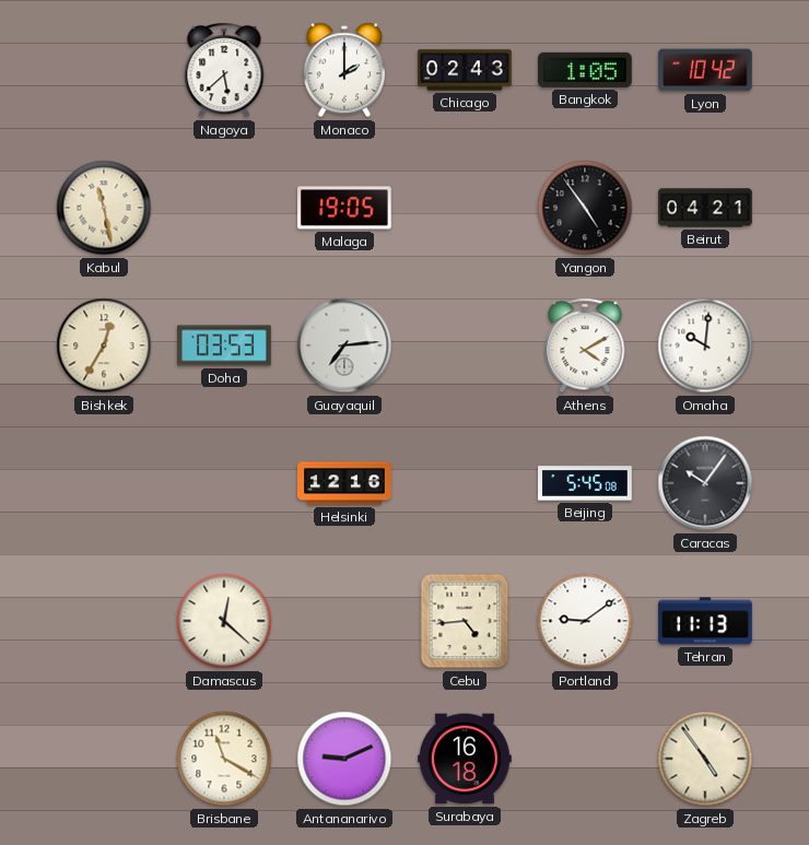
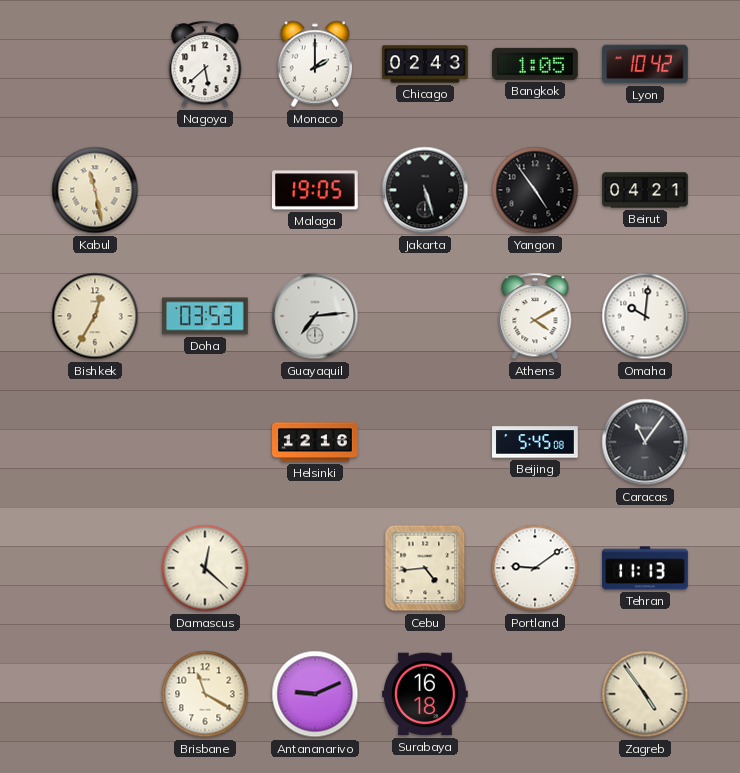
Jakarta: none -> 5:27
Caracas: 10:06 -> 11:06
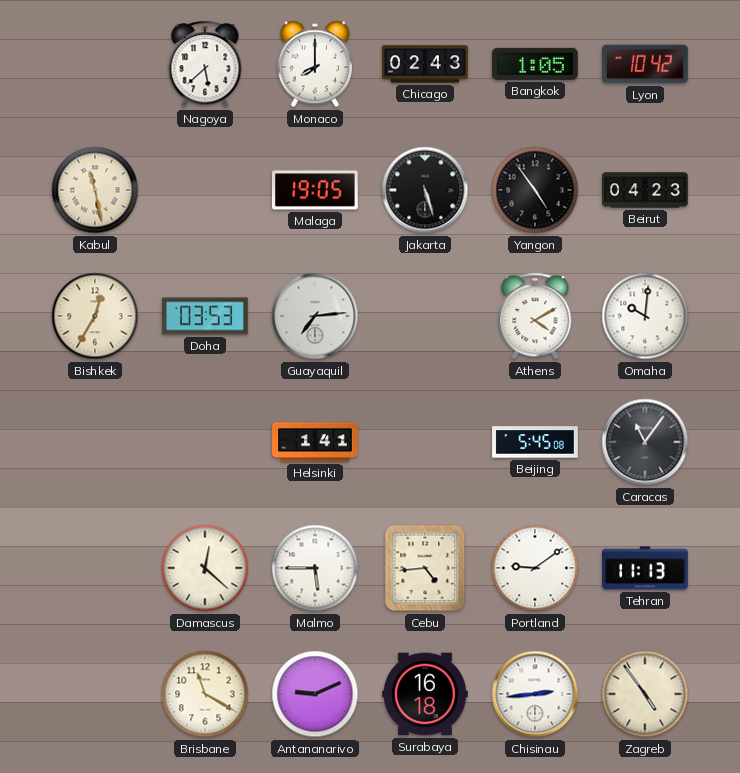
Monaco: 2:00 -> 8:00
Beirut: 04:21 -> 04:23
Helsinki: 12:16 -> 1:41
Malmo: none -> 5:45
Chisinau: none -> 2:44
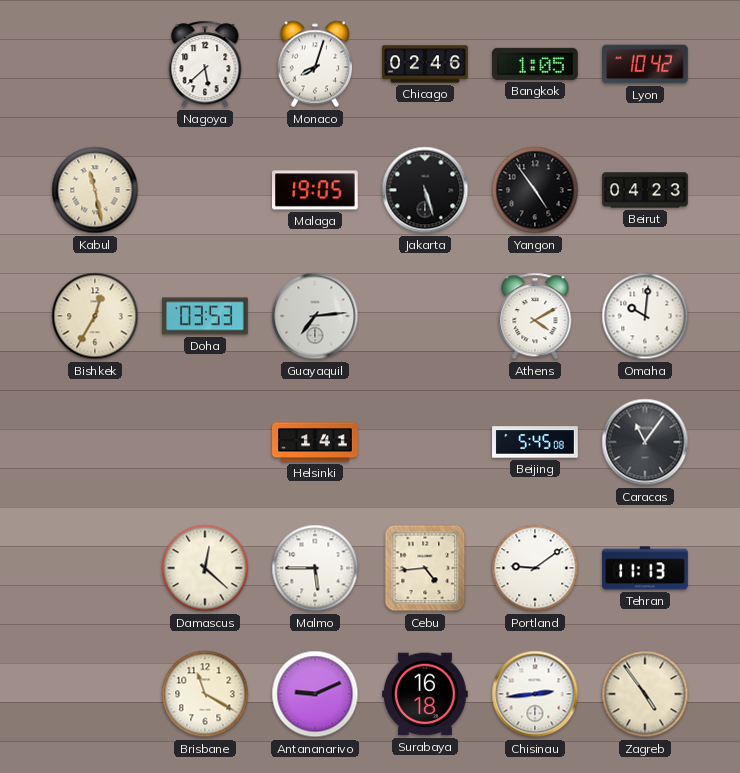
Monaco: 8:00 -> 8:03
Chicago: 02:43 -> 02:46
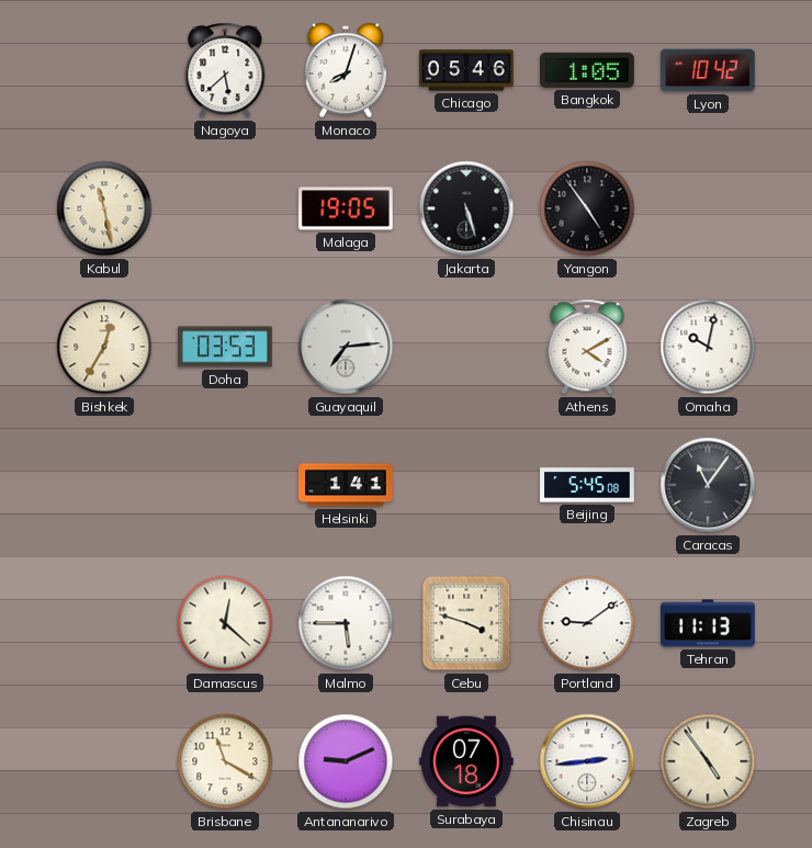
Chicago: 02:46 -> 05:46
Beirut: 04:23 -> none
Omaha: 10:01 -> 10:02
Cebu: 4:44 -> 3:48
Surabaya: 16:18 -> 07:18
